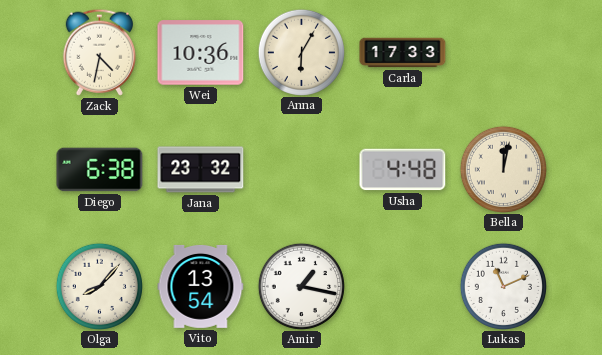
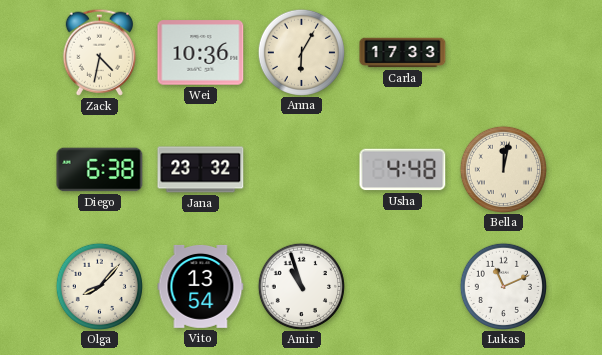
Amir: 1:17 -> 10:57
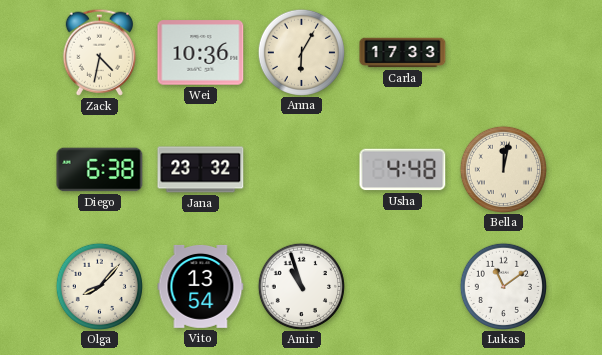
Lukas: 11:11 -> 11:09
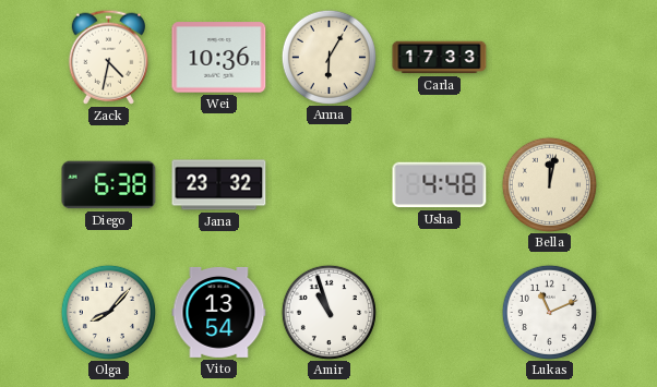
Lukas: 11:09 -> 11:11
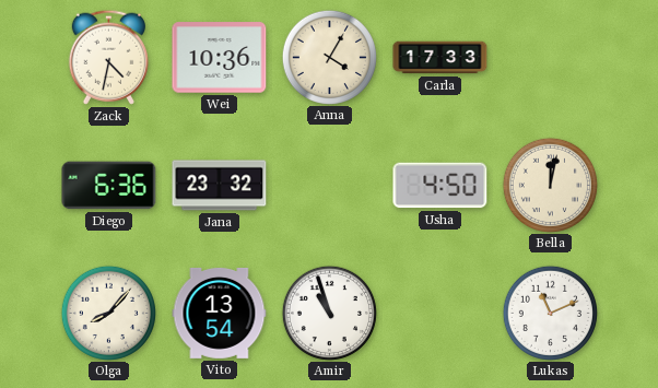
Anna: 6:05 -> 4:05
Diego: 6:38 -> 6:36
Usha: 4:48 -> 4:50
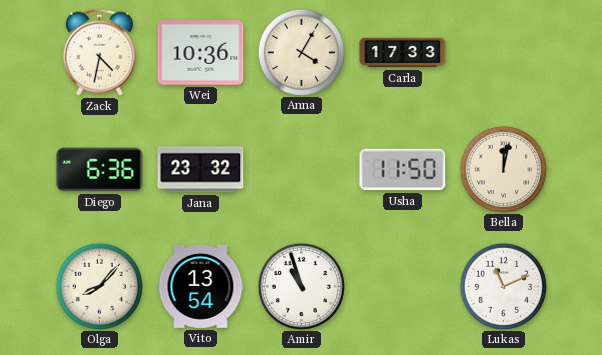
Usha: 4:50 -> 11:50
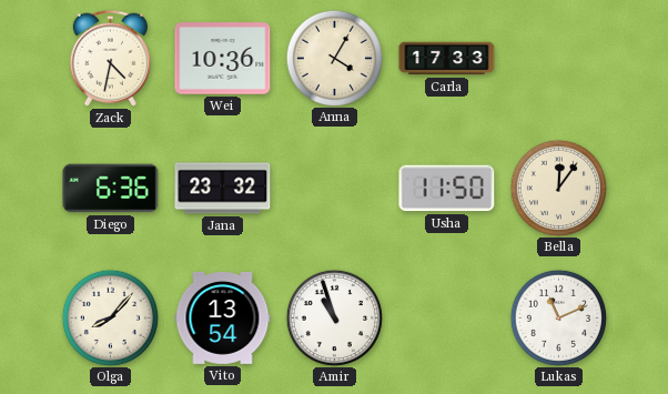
Bella: 12:02 -> 12:06
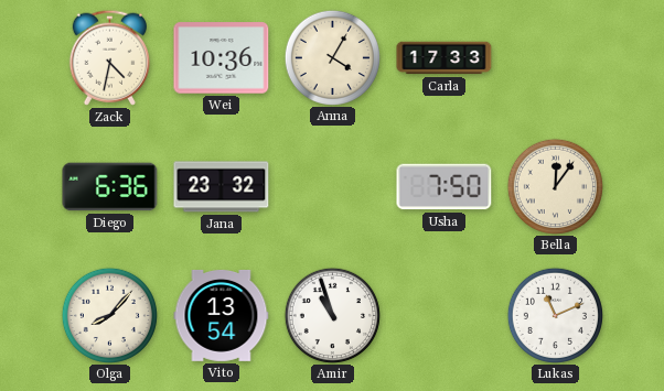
Usha: 11:50 -> 7:50
